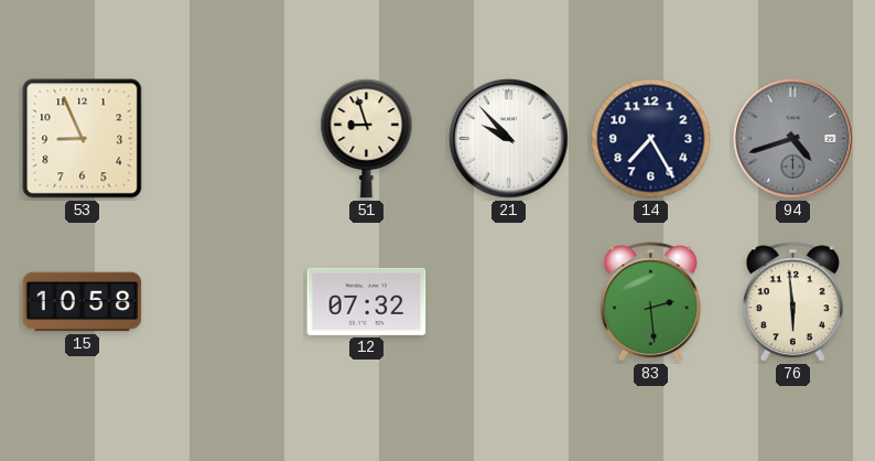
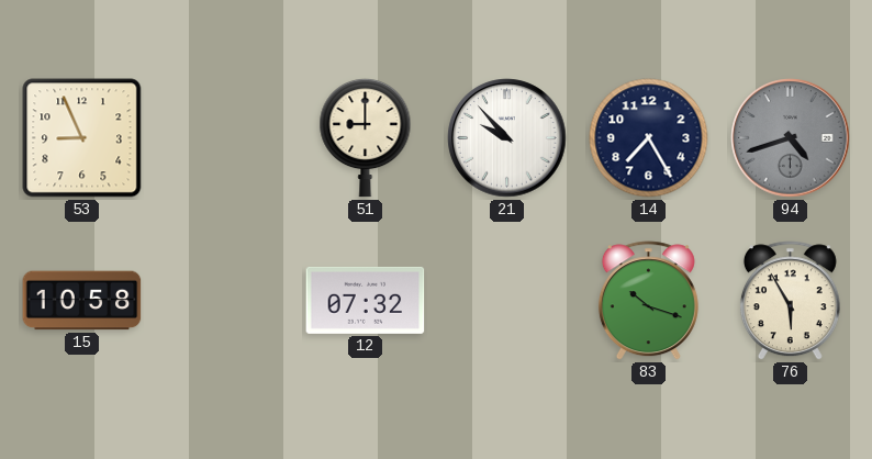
51: 8:57 -> 9:00
83: 2:29 -> 10:18
76: 5:59 -> 5:55
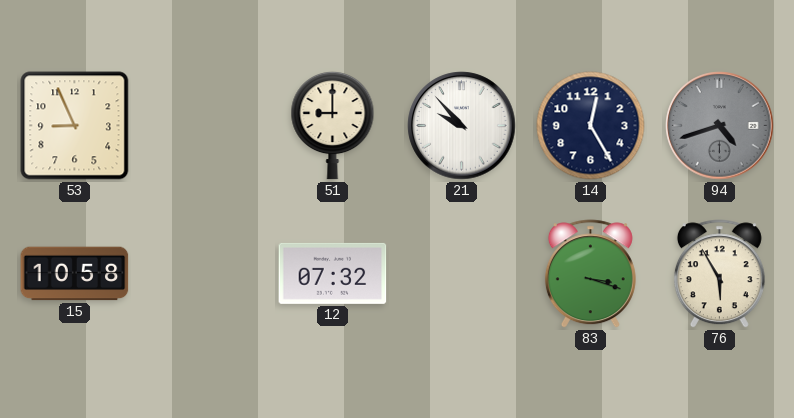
14: 7:25 -> 12:25
83: 10:18 -> 3:18
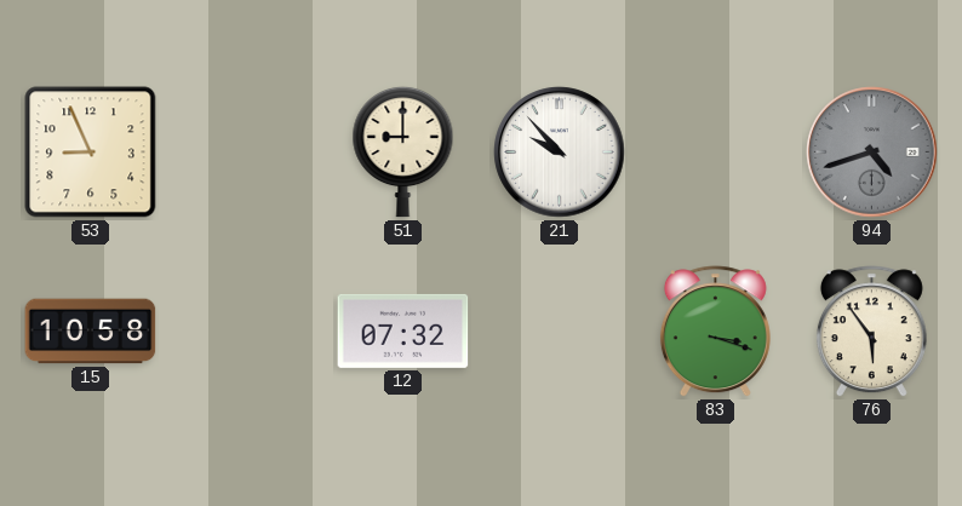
14: 12:25 -> none
76: 5:55 -> 5:54
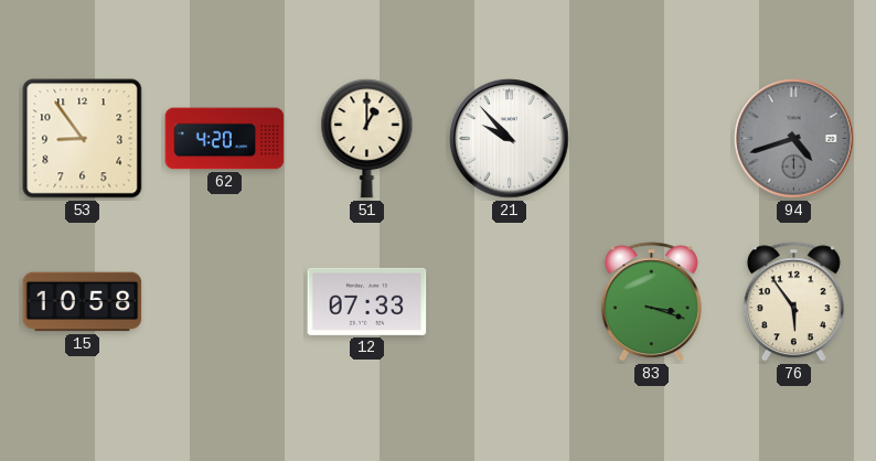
53: 8:56 -> 8:54
62: none -> 4:20
51: 9:00 -> 1:00
12: 07:32 -> 07:33
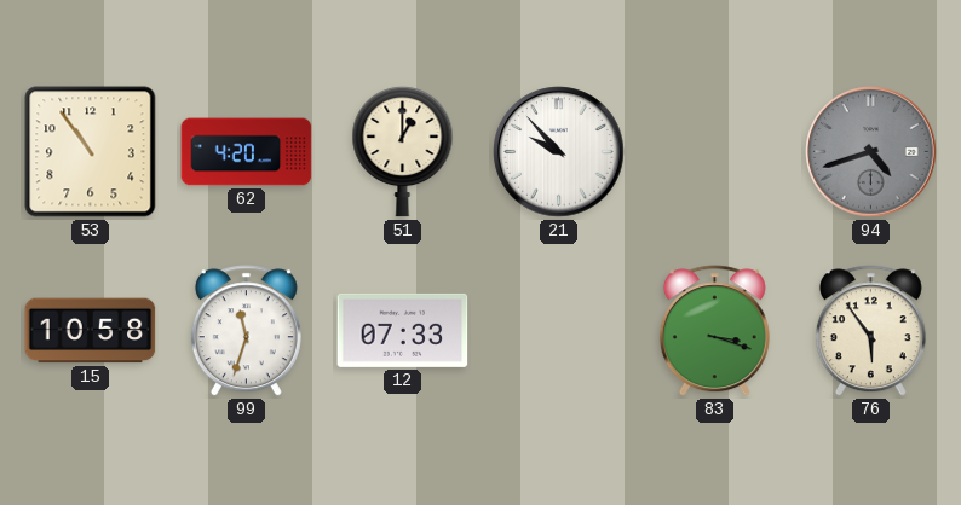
53: 8:54 -> 10:54
99: none -> 11:33
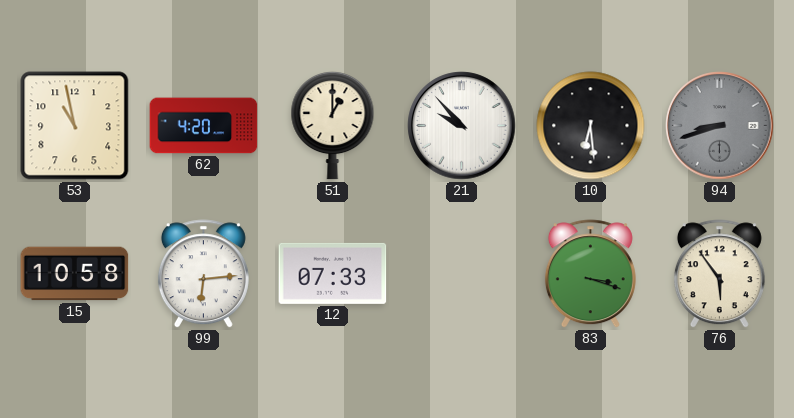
53: 10:54 -> 10:58
10: none -> 6:29
94: 4:42 -> 8:42
99: 11:33 -> 6:14
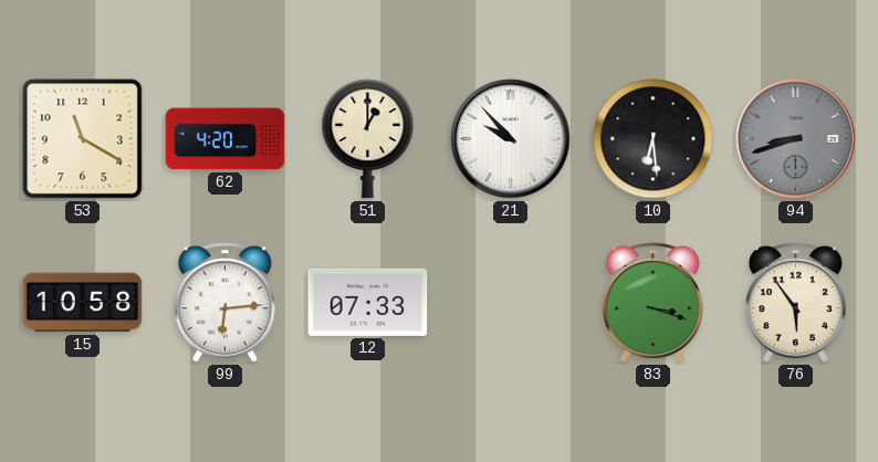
53: 10:58 -> 11:20
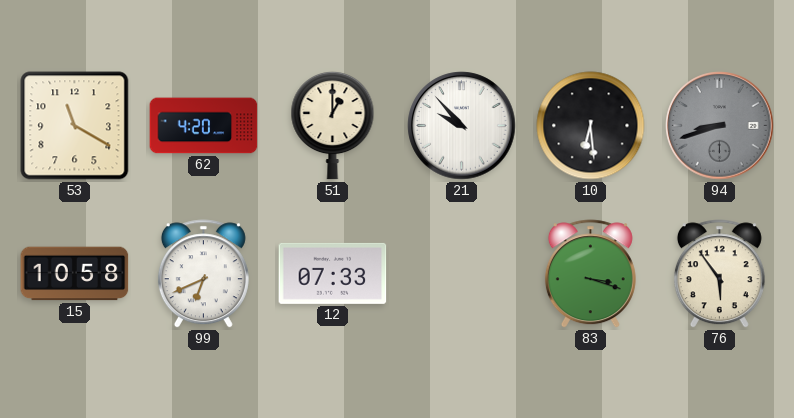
99: 6:14 -> 6:41
